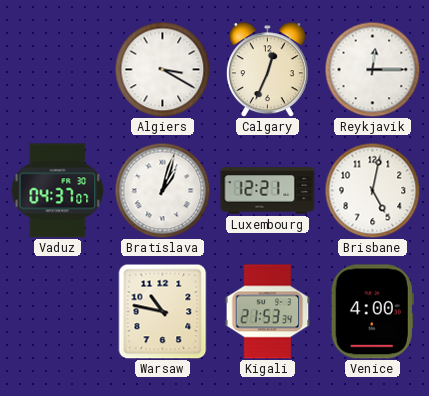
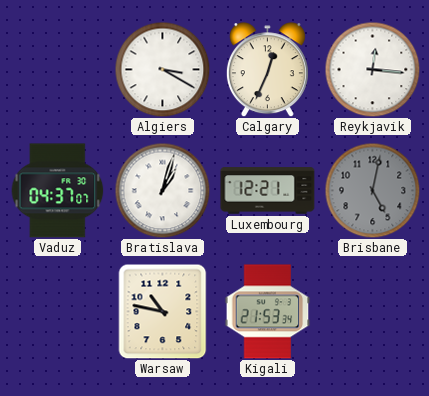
Reykjavik: 12:15 -> 12:16
Brisbane dial: white -> grey
Venice: 4:00 -> none
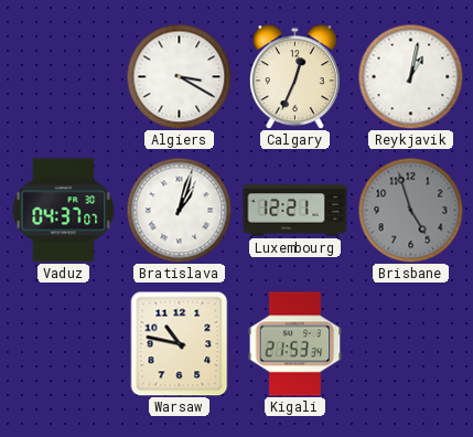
Reykjavik: 12:16 -> 1:02
Brisbane: 5:02 -> 4:57
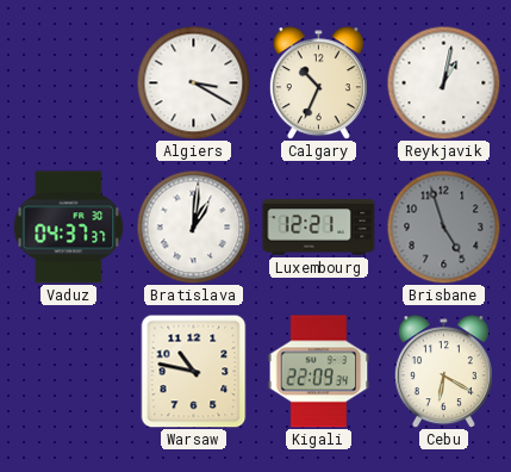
Calgary: 12:34 -> 10:34
Vaduz: 04:37:07 -> 04:37:37
Bratislava: 1:03 -> 1:01
Kigali: 21:53 -> 22:09
Cebu: none -> 6:20
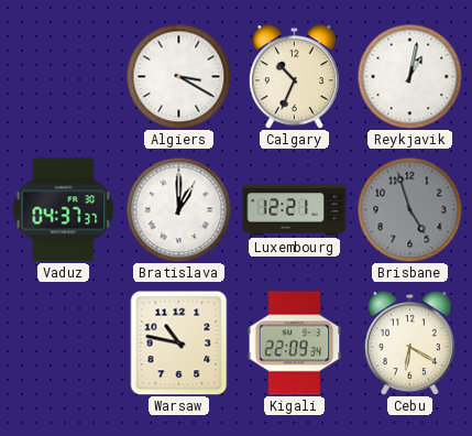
Bratislava: 1:01 -> 1:00
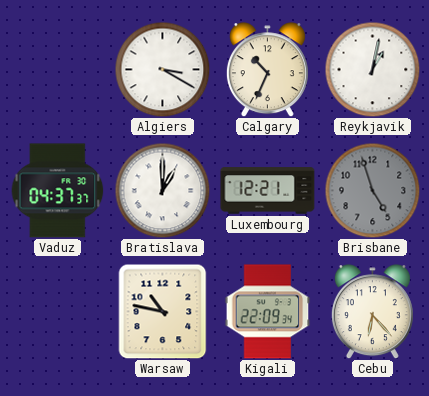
Cebu: 6:20 -> 6:23
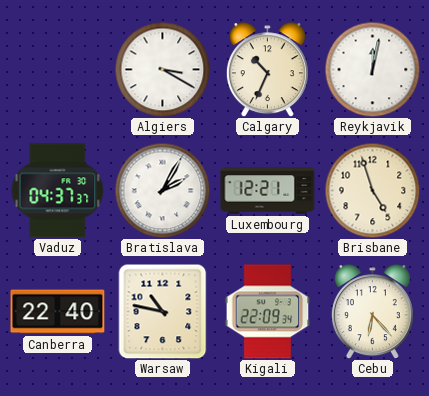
Reykjavik: 1:02 -> 12:02
Bratislava: 1:00 -> 2:05
Brisbane dial: grey -> cream
Canberra: none -> 22:40
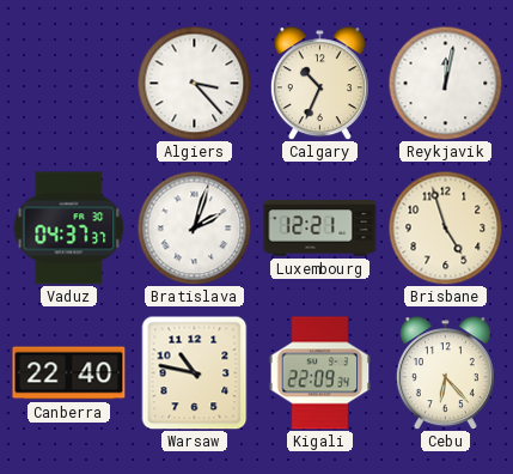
Algiers: 3:20 -> 3:23
Bratislava: 2:05 -> 2:03
